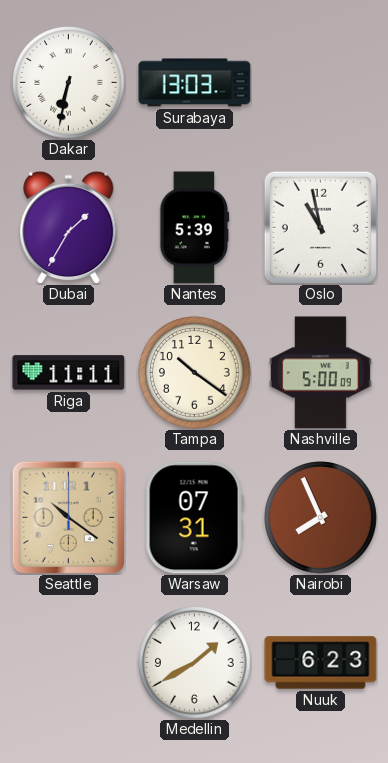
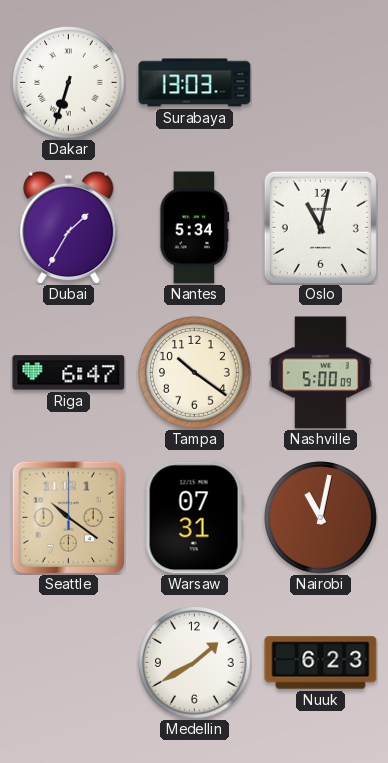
Dakar: 6:32 -> 6:33
Nantes: 5:39 -> 5:34
Oslo: 10:58 -> 11:02
Riga: 11:11 -> 6:47
Nairobi: 7:56 -> 11:02
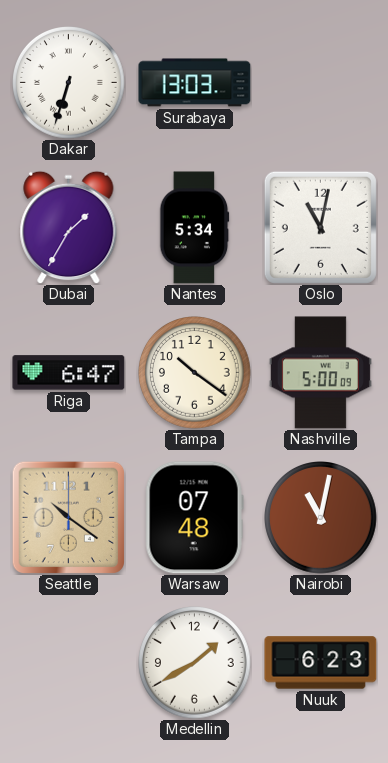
Warsaw: 07:31 -> 07:48
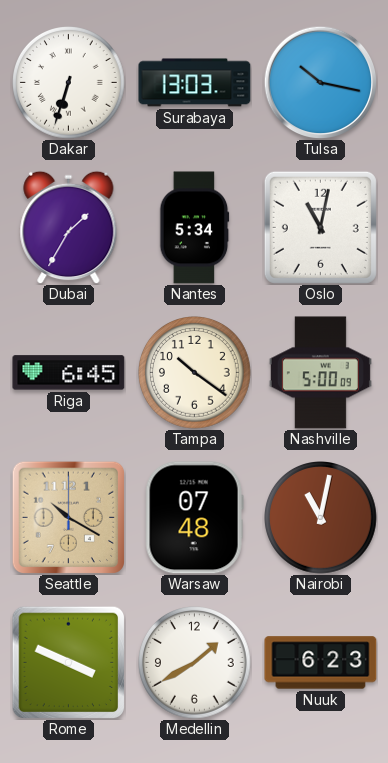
Tulsa: none -> 10:17
Riga: 6:47 -> 6:45
Seattle: 10:21 -> 10:20
Rome: none -> 3:49
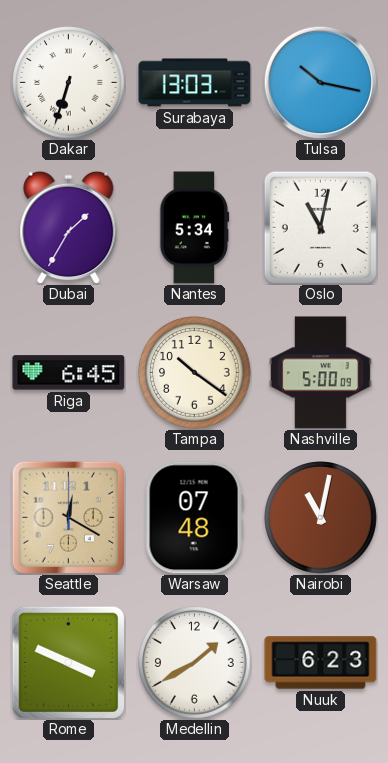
Seattle: 10:20 -> 12:20
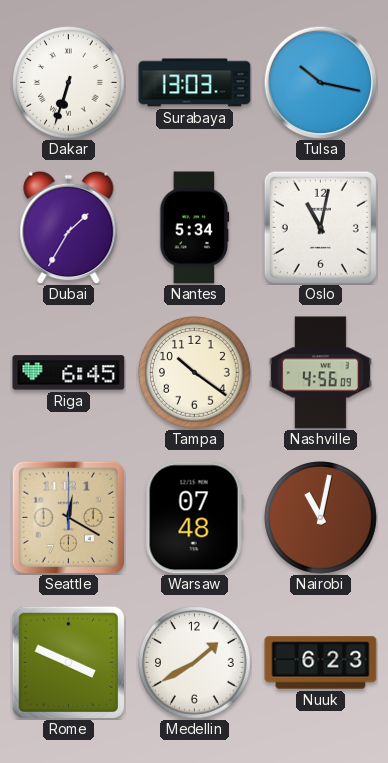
Nashville: 5:00 -> 4:56
